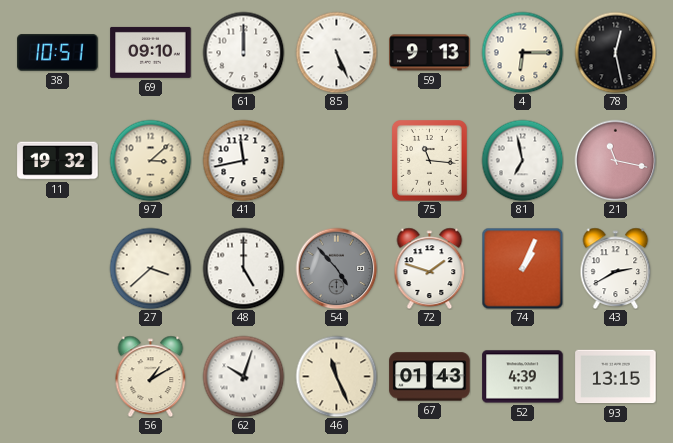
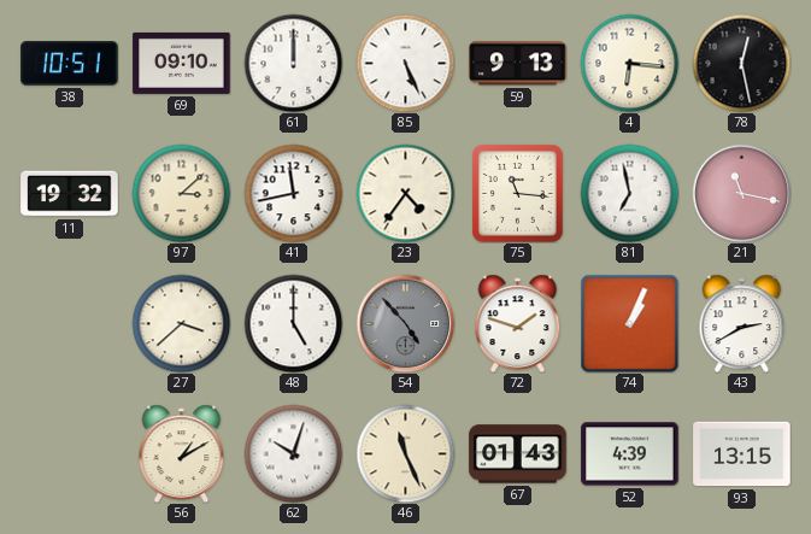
4: 6:15 -> 6:16
23: none -> 4:36
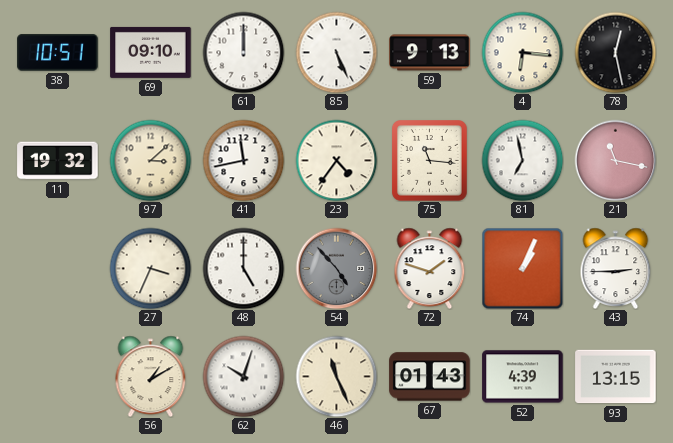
27: 3:38 -> 3:34
43: 2:40 -> 2:45
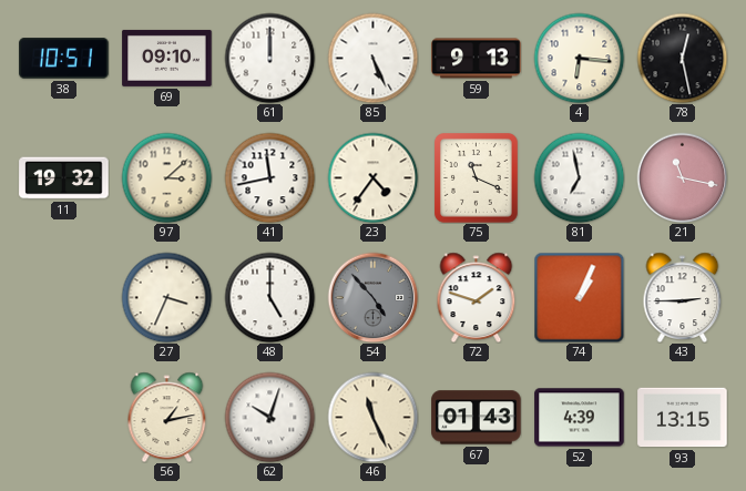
75: 11:16 -> 11:19
56: 1:10 -> 1:13
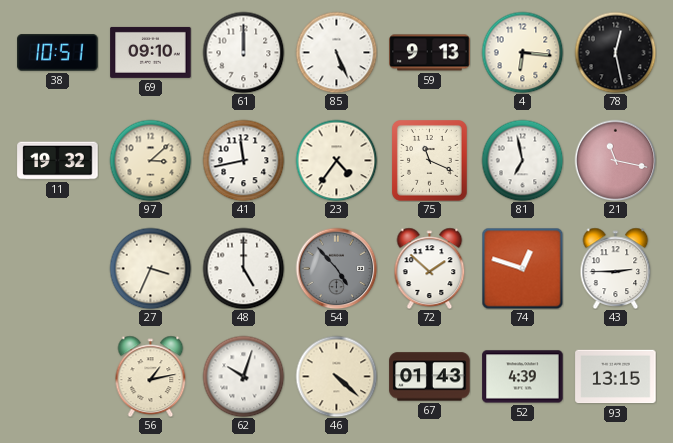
72: 1:48 -> 1:52
74: 1:04 -> 12:48
46: 11:26 -> 4:22
